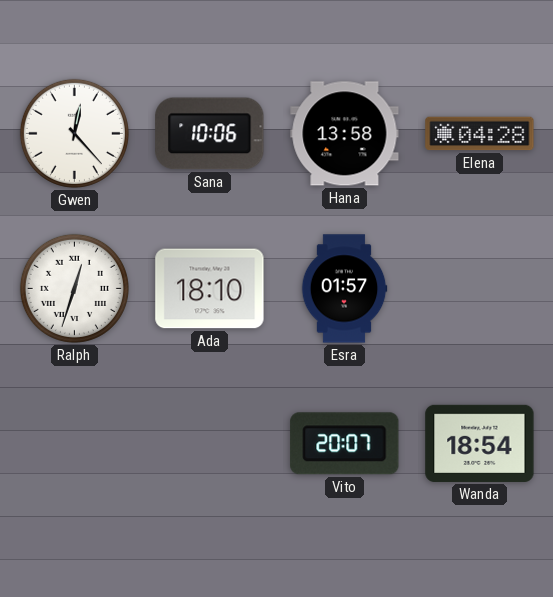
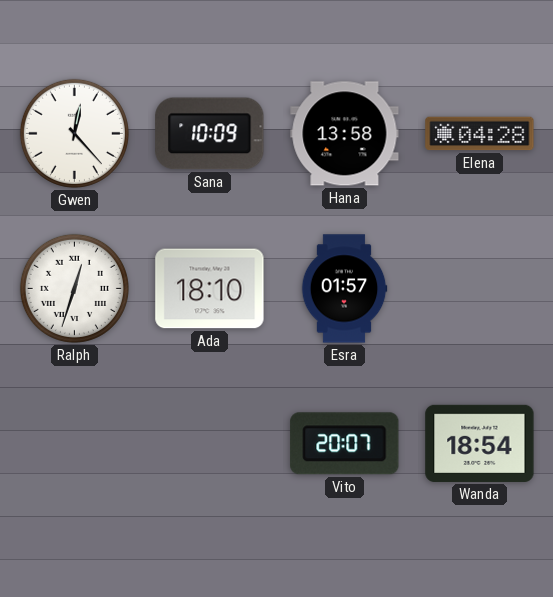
Sana: 10:06 -> 10:09
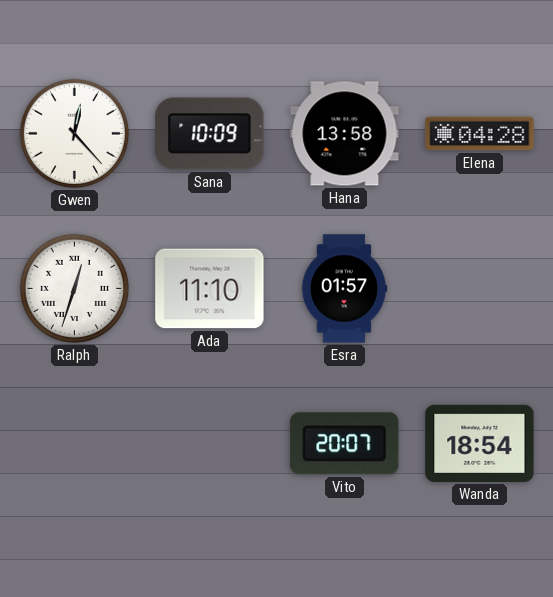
Ada: 18:10 -> 11:10
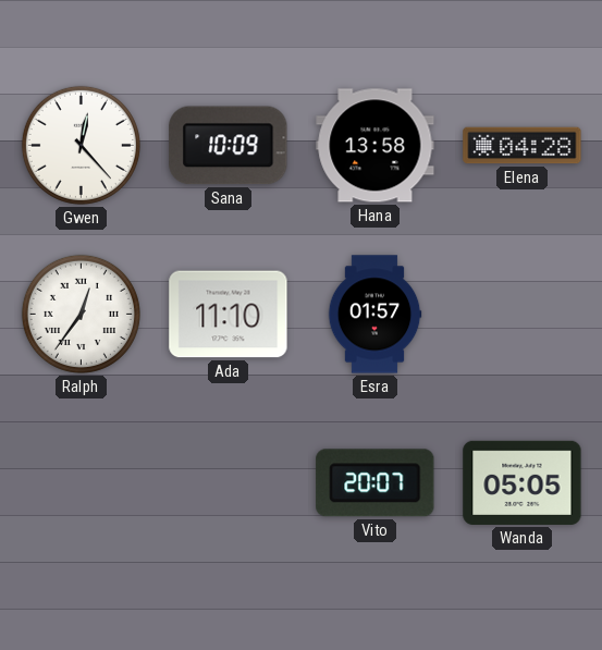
Ralph: 12:33 -> 12:36
Wanda: 18:54 -> 05:05
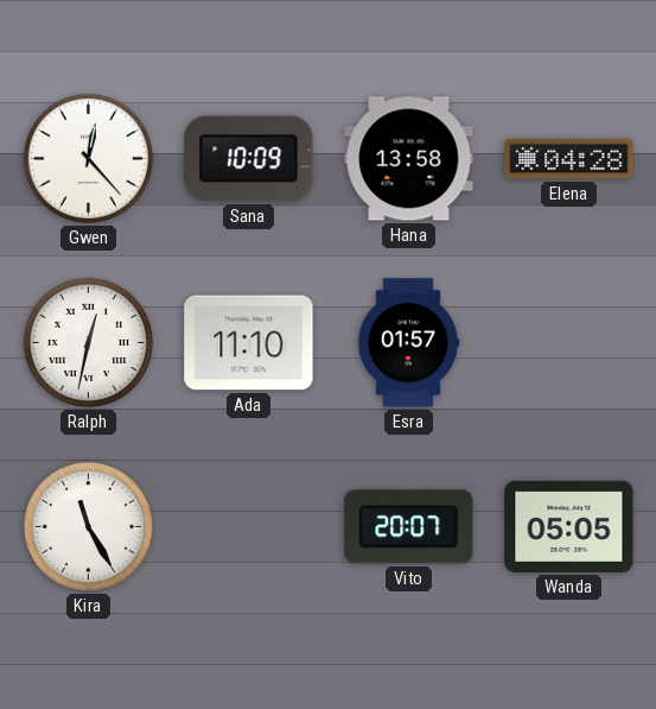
Ralph: 12:36 -> 12:32
Kira: none -> 11:25
